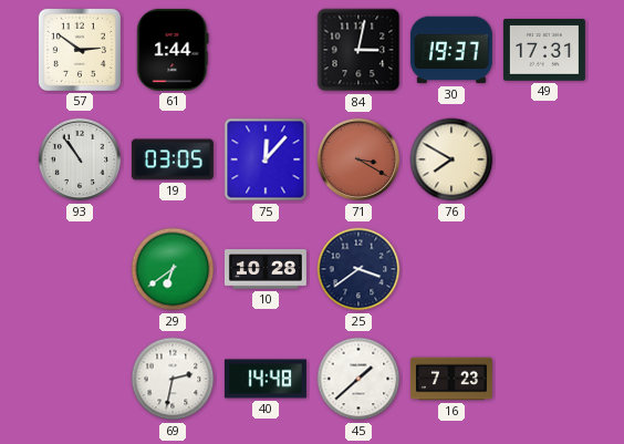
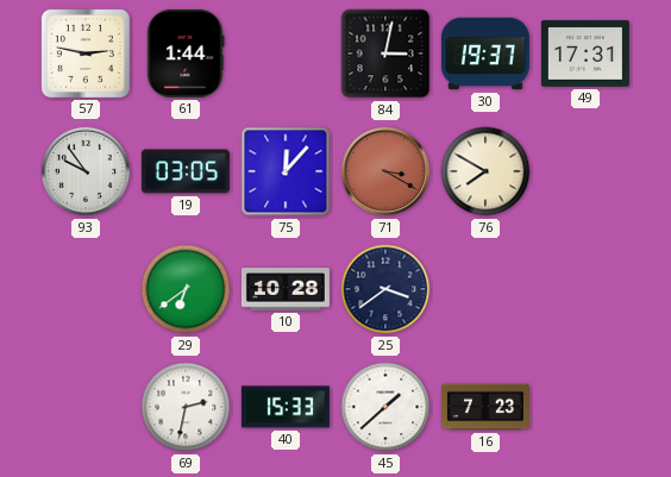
57: 2:51 -> 2:47
93: 10:54 -> 9:54
40: 14:48 -> 15:33
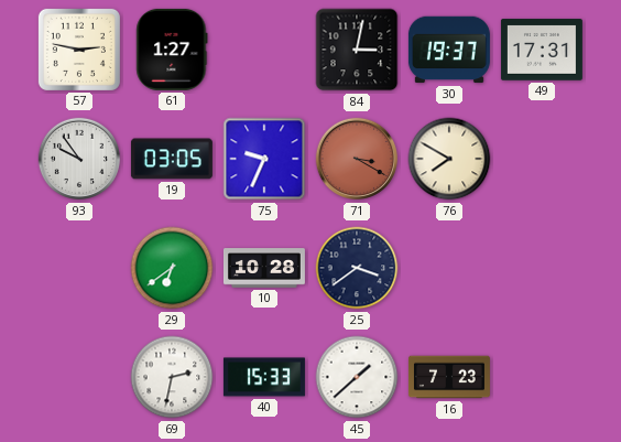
61: 1:44 -> 1:27
75: 12:07 -> 9:34
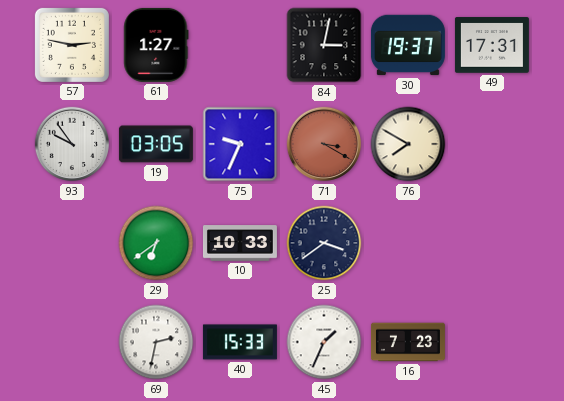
10: 10:28 -> 10:33
45: 1:38 -> 1:34
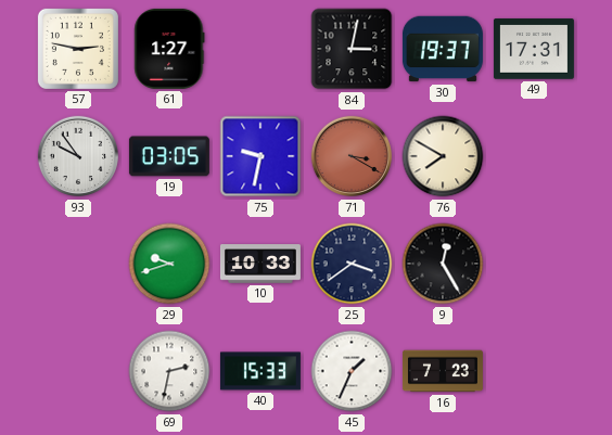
75: 9:34 -> 9:32
29: 6:39 -> 9:42
9: none -> 12:25
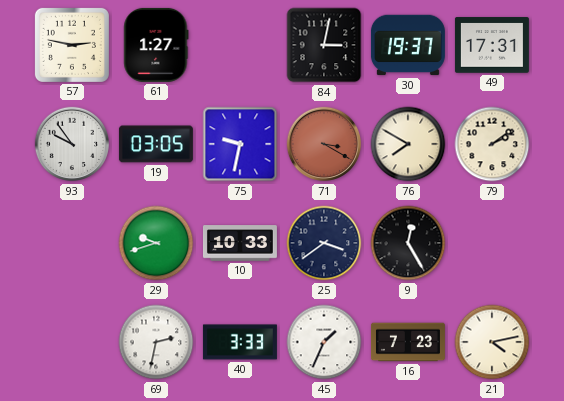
79: none -> 2:09
40: 15:33 -> 3:33
21: none -> 4:13
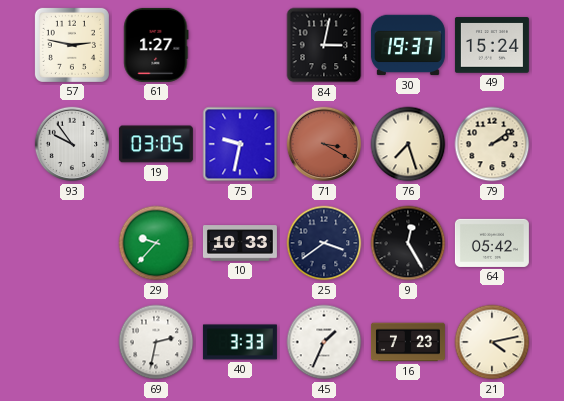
49: 17:31 -> 15:24
76: 7:50 -> 7:27
29: 9:42 -> 9:37
64: none -> 05:42
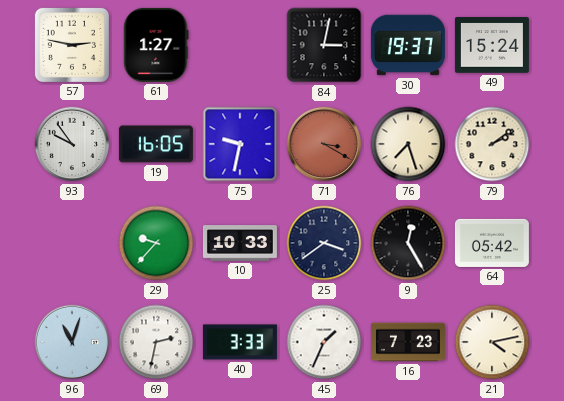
19: 03:05 -> 16:05
96: none -> 11:03
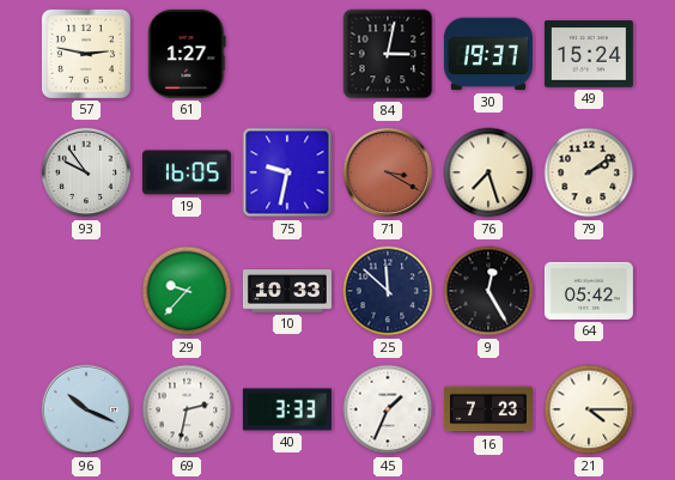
25: 3:39 -> 11:52
96: 11:03 -> 10:19
21: 4:13 -> 4:15
